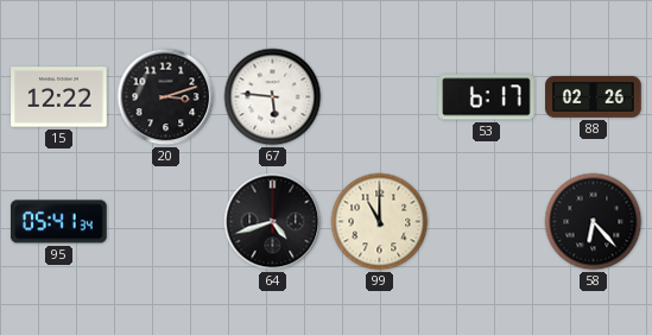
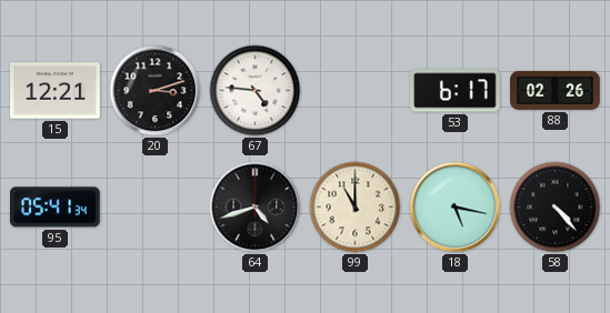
15: 12:22 -> 12:21
67: 5:46 -> 4:46
18: none -> 5:17
58: 6:23 -> 4:23
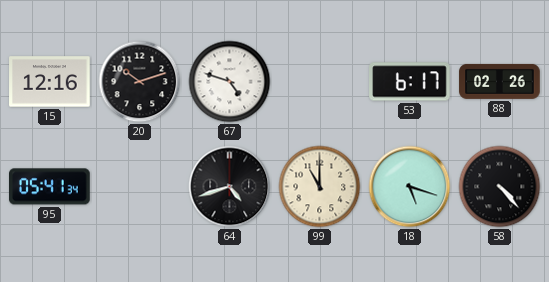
15: 12:21 -> 12:16
20: 3:12 -> 10:12
67: 4:46 -> 4:48
18: 5:17 -> 5:18
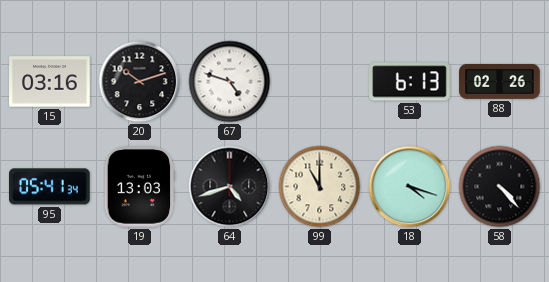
15: 12:16 -> 03:16
53: 6:17 -> 6:13
19: none -> 13:03
18: 5:18 -> 4:18
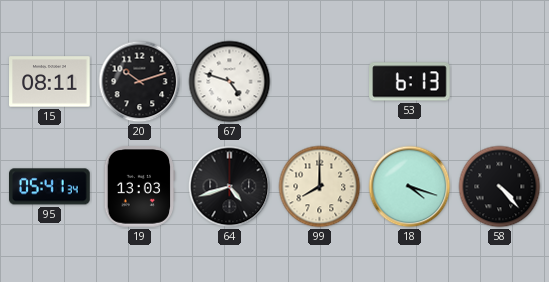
15: 03:16 -> 08:11
88: 02:26 -> none
99: 11:00 -> 8:00
